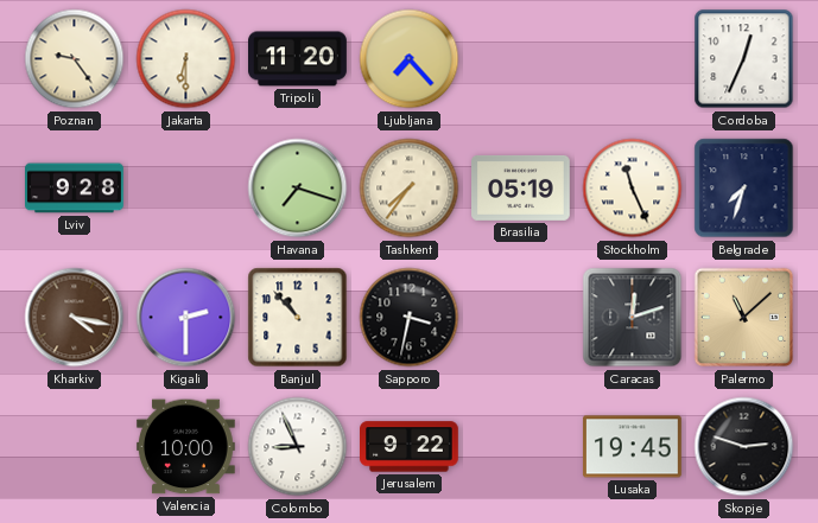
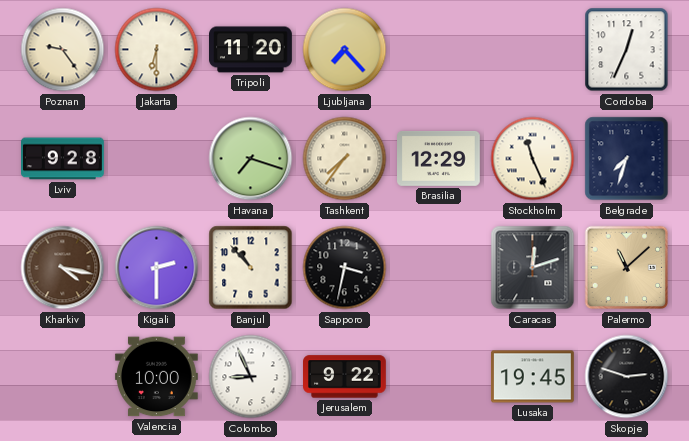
Brasilia: 05:19 -> 12:29
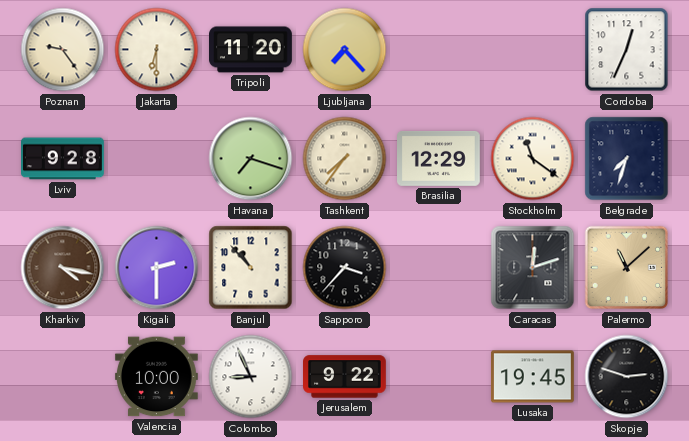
Stockholm: 11:26 -> 11:21
Sapporo: 3:32 -> 3:37
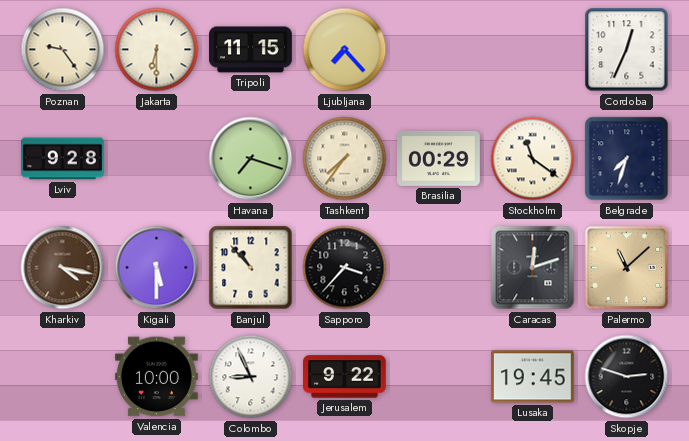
Tripoli: 11:20 -> 11:15
Brasilia: 12:29 -> 00:29
Kigali: 2:30 -> 5:30
